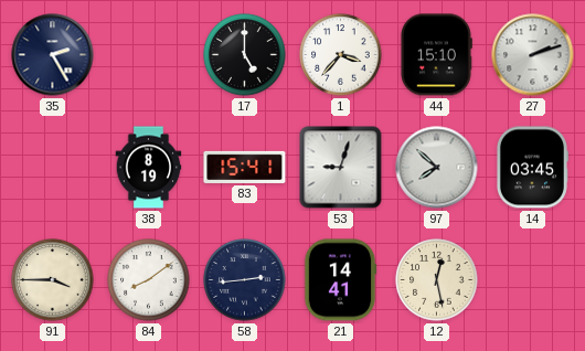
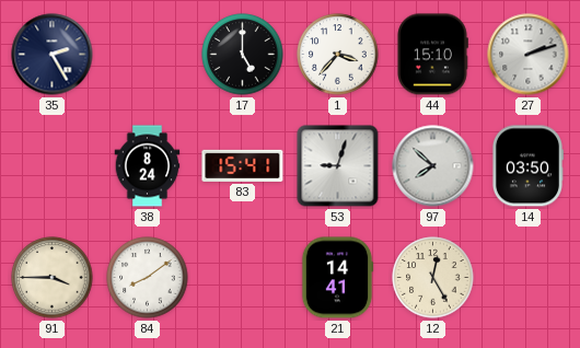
38: 8:19 -> 8:24
14: 03:45 -> 03:50
58: 2:44 -> none
12: 12:28 -> 12:25
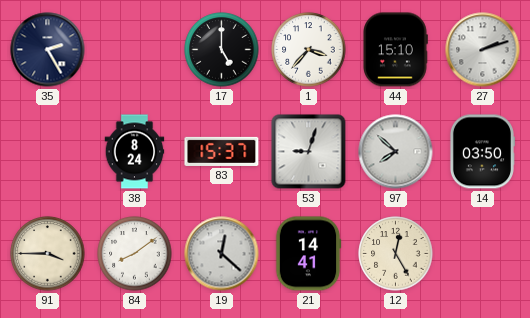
83: 15:41 -> 15:37
19: none -> 12:22
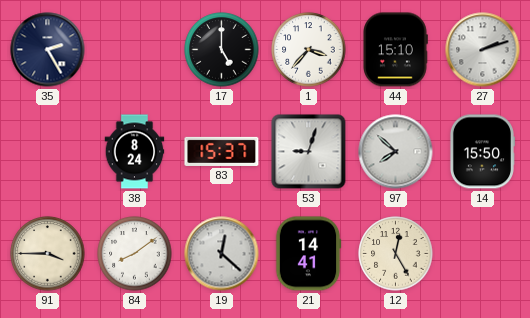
14: 03:50 -> 15:50
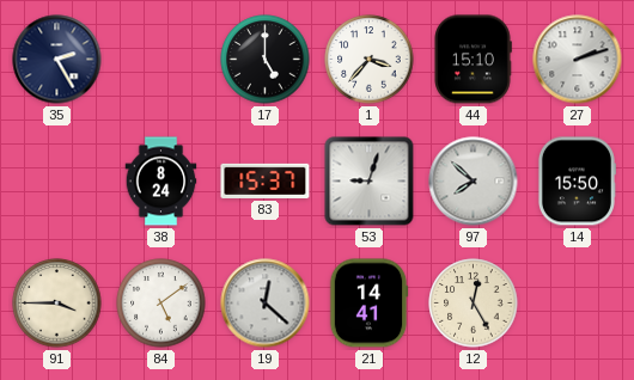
84: 8:09 -> 5:09
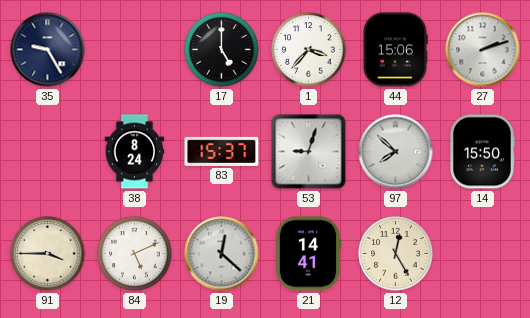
35: 2:25 -> 9:25
44: 15:10 -> 15:06
84: 5:09 -> 5:11
